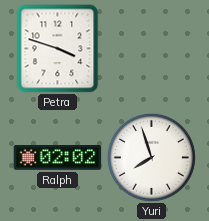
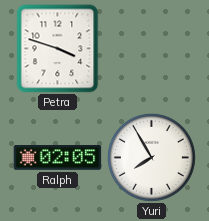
Ralph: 02:02 -> 02:05
Yuri: 7:57 -> 7:55
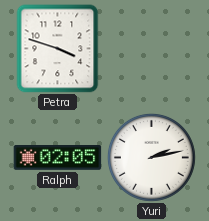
Yuri: 7:55 -> 2:13
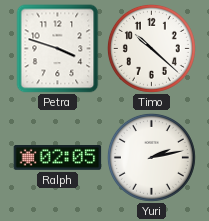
Timo: none -> 10:22
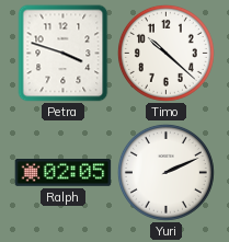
Yuri: 2:13 -> 2:11
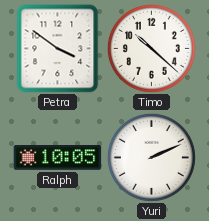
Petra: 3:48 -> 3:51
Ralph: 02:05 -> 10:05
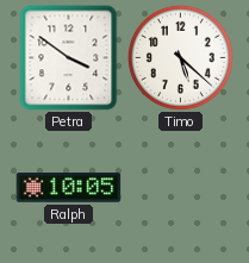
Timo: 10:22 -> 5:22
Yuri: 2:11 -> none
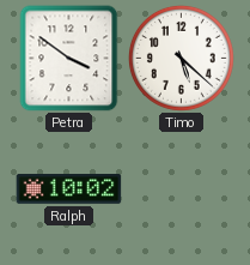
Ralph: 10:05 -> 10:02
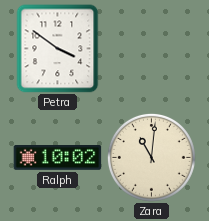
Timo: 5:22 -> none
Zara: none -> 11:01
